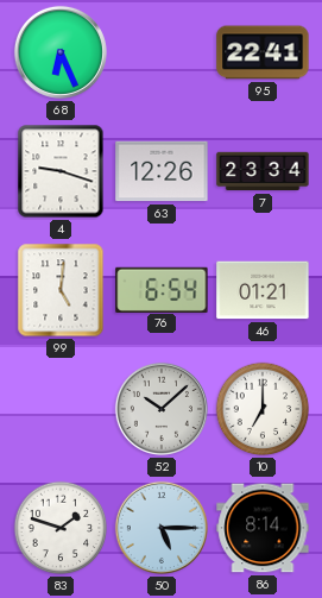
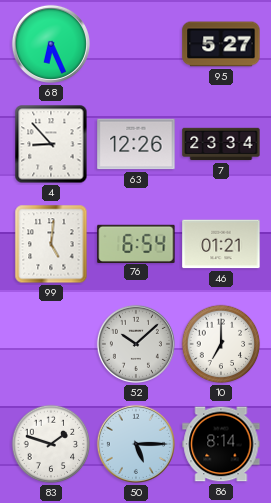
95: 22:41 -> 5:27
4: 9:18 -> 8:53
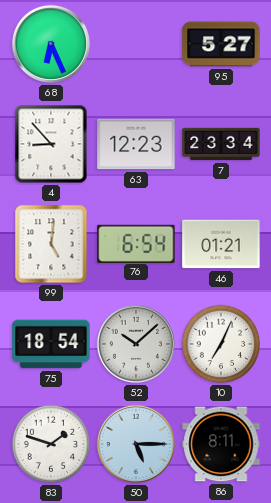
63: 12:26 -> 12:23
75: none -> 18:54
10: 7:00 -> 7:04
86: 8:14 -> 8:11
